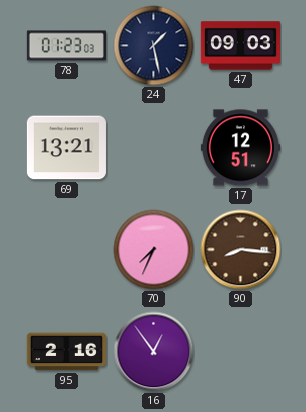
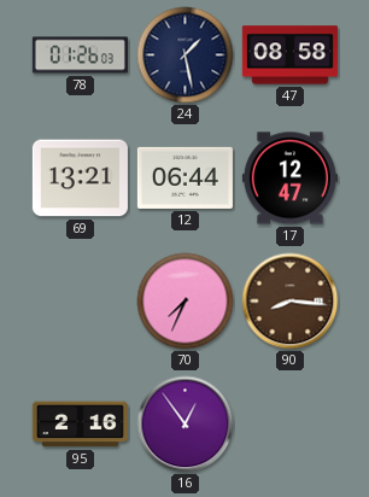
78: 01:23 -> 01:26
47: 09:03 -> 08:58
12: none -> 06:44
17: 12:51 -> 12:47
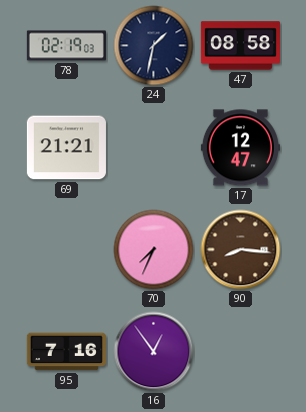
78: 01:26 -> 02:19
24: 1:28 -> 1:32
69: 13:21 -> 21:21
12: 06:44 -> none
95: 2:16 -> 7:16
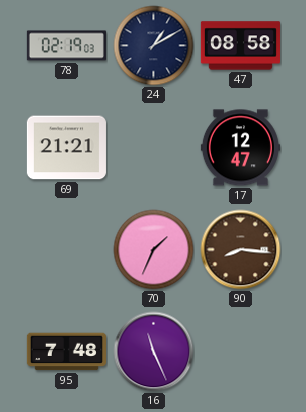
24: 1:32 -> 1:10
70: 7:34 -> 1:34
95: 7:16 -> 7:48
16: 12:54 -> 11:26
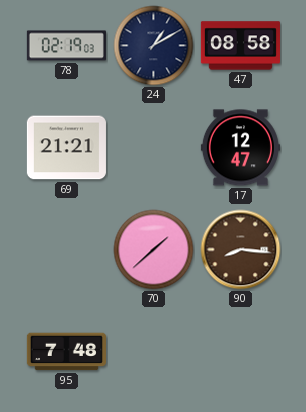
70: 1:34 -> 1:38
16: 11:26 -> none
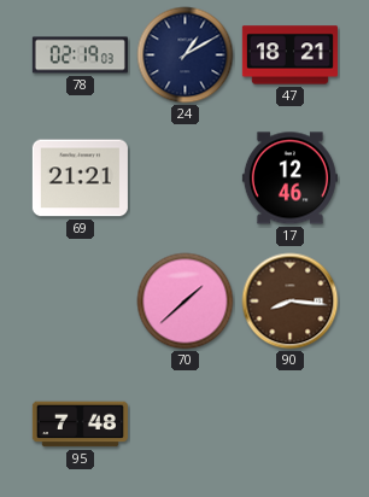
47: 08:58 -> 18:21
17: 12:47 -> 12:46
